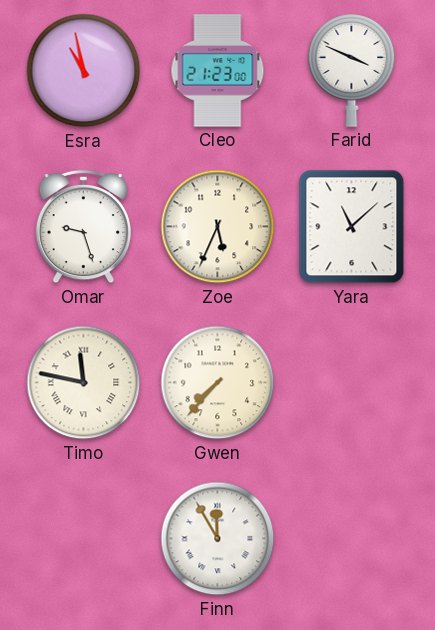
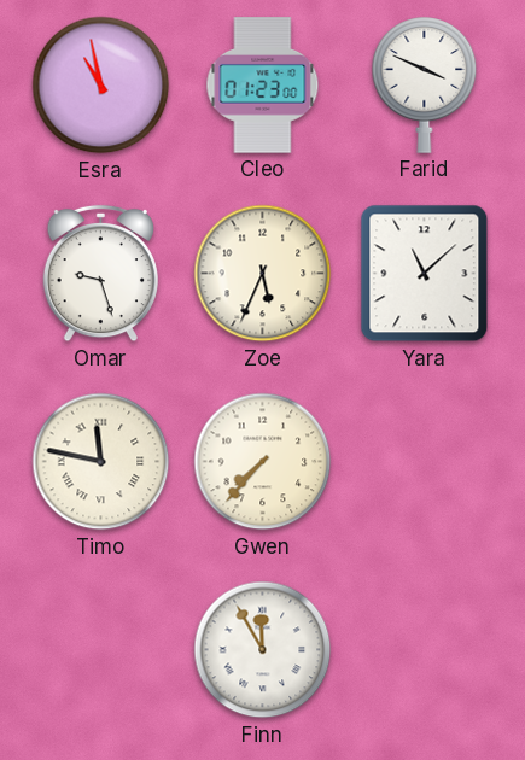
Cleo: 21:23 -> 01:23
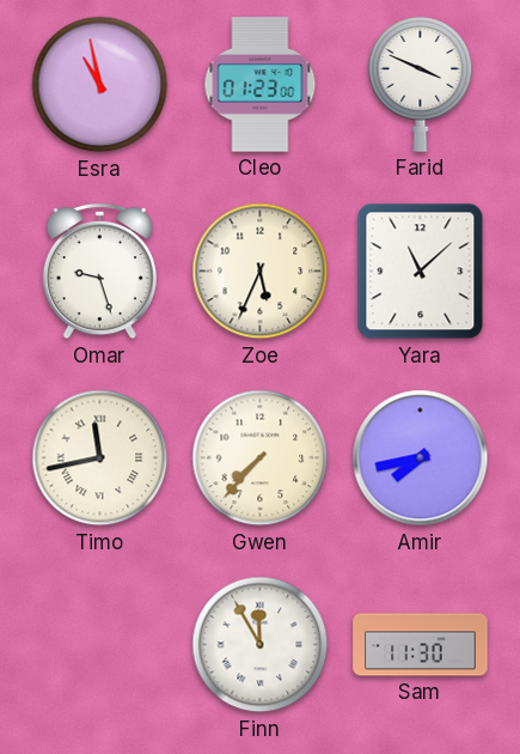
Timo: 11:47 -> 11:43
Amir: none -> 7:43
Sam: none -> 11:30
